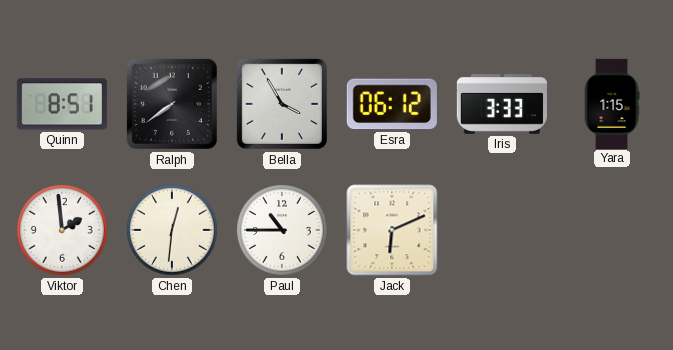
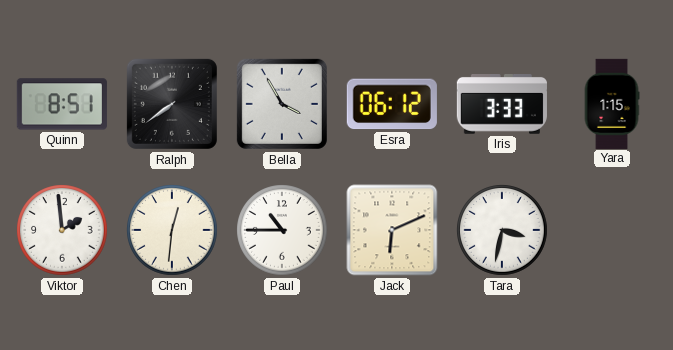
Tara: none -> 3:32
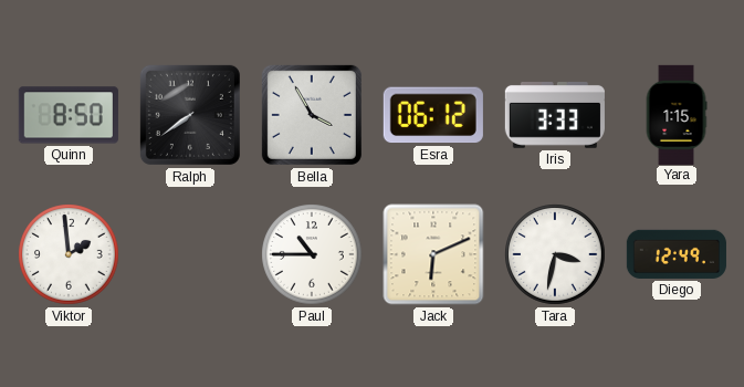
Quinn: 8:51 -> 8:50
Chen: 12:31 -> none
Diego: none -> 12:49
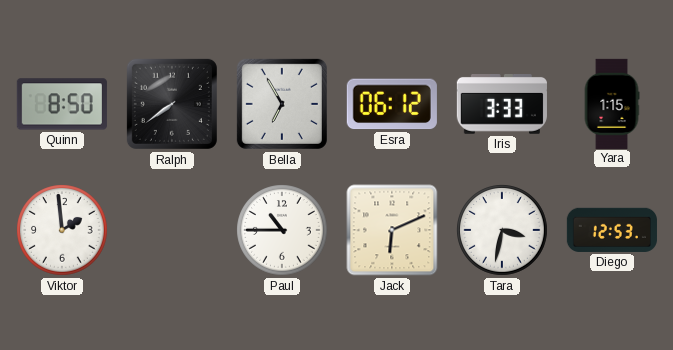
Bella: 3:55 -> 6:55
Diego: 12:49 -> 12:53
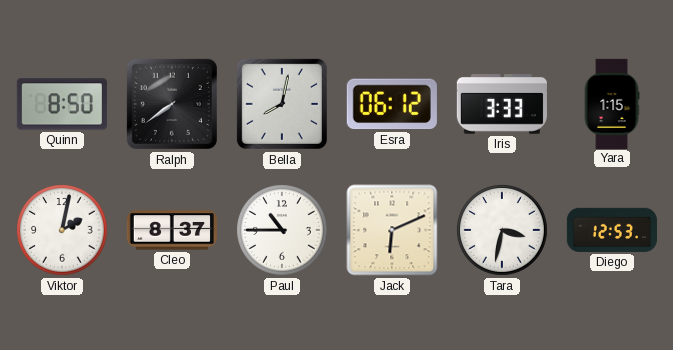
Bella: 6:55 -> 8:02
Viktor: 1:59 -> 2:02
Cleo: none -> 8:37
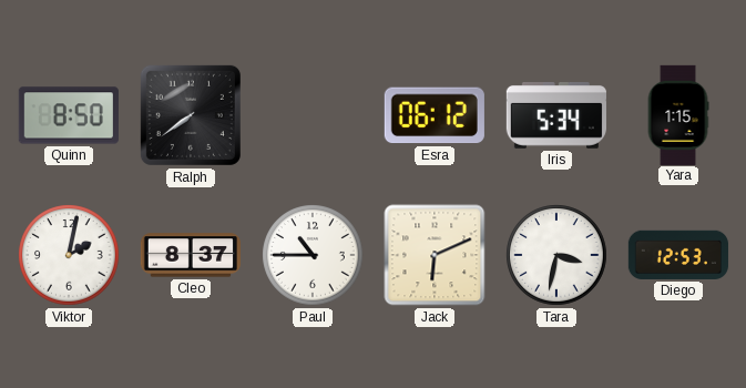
Bella: 8:02 -> none
Iris: 3:33 -> 5:34
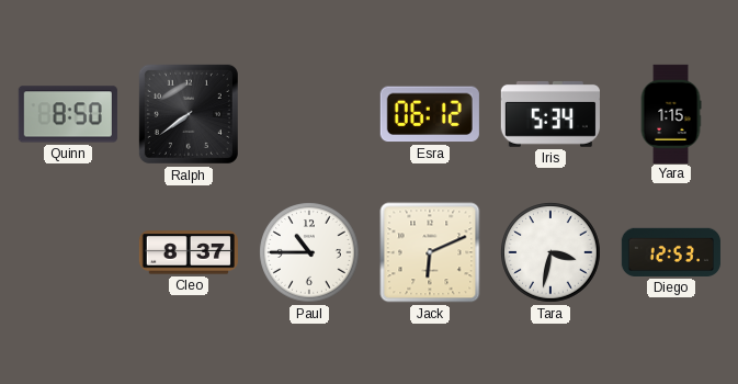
Viktor: 2:02 -> none
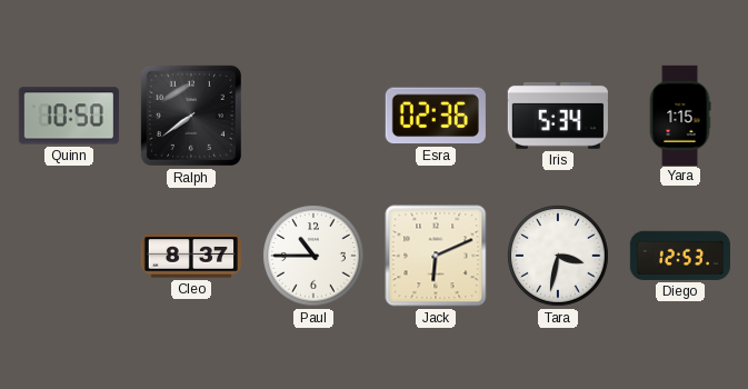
Quinn: 8:50 -> 10:50
Esra: 06:12 -> 02:36
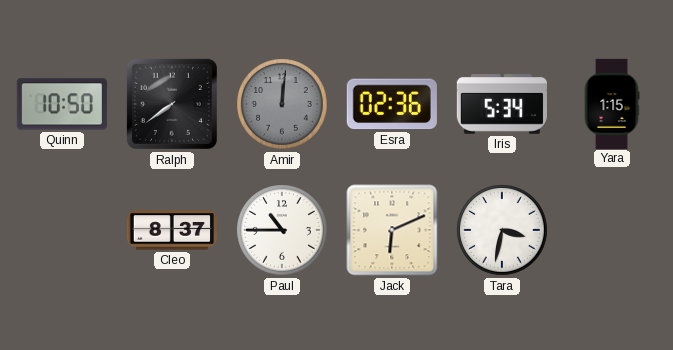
Amir: none -> 12:01
Diego: 12:53 -> none
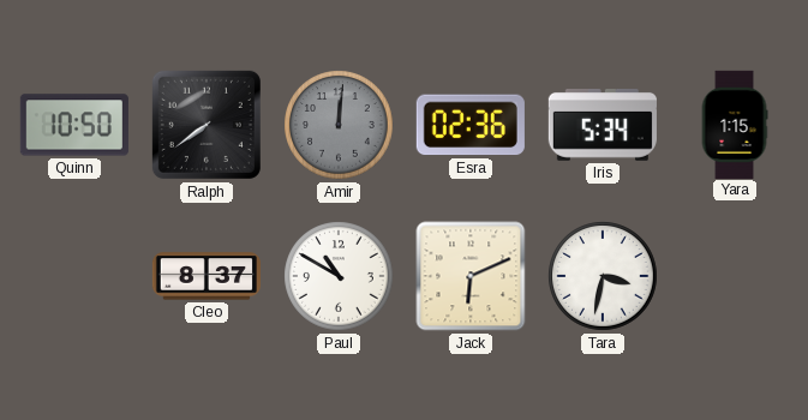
Paul: 10:45 -> 10:50
